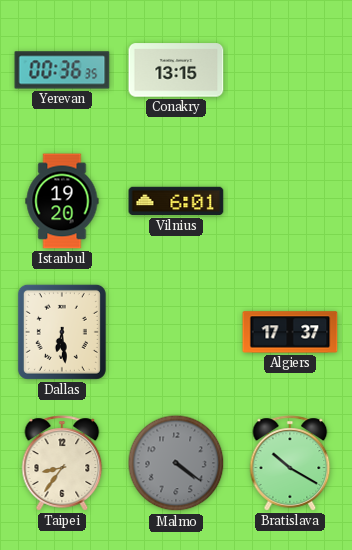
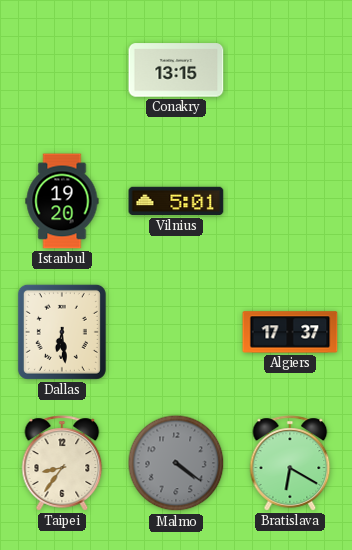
Yerevan: 00:36 -> none
Vilnius: 6:01 -> 5:01
Bratislava: 10:20 -> 6:20
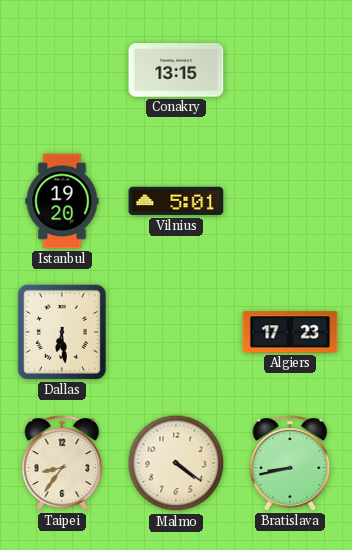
Algiers: 17:37 -> 17:23
Malmo dial: grey -> cream
Bratislava: 6:20 -> 8:43
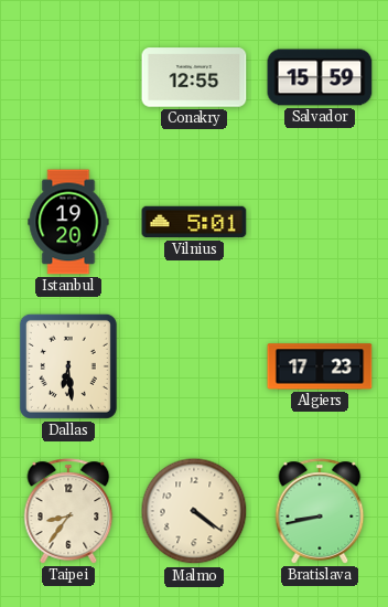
Conakry: 13:15 -> 12:55
Salvador: none -> 15:59
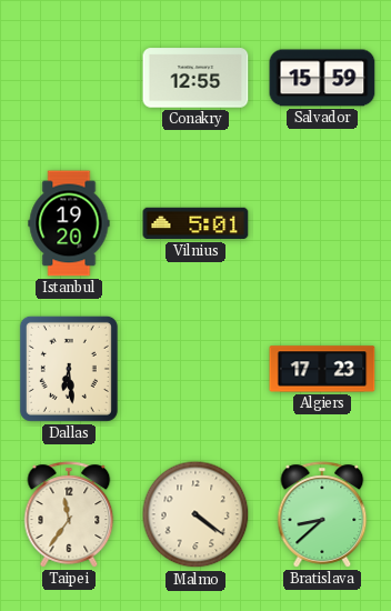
Taipei: 8:36 -> 11:36
Bratislava: 8:43 -> 8:38
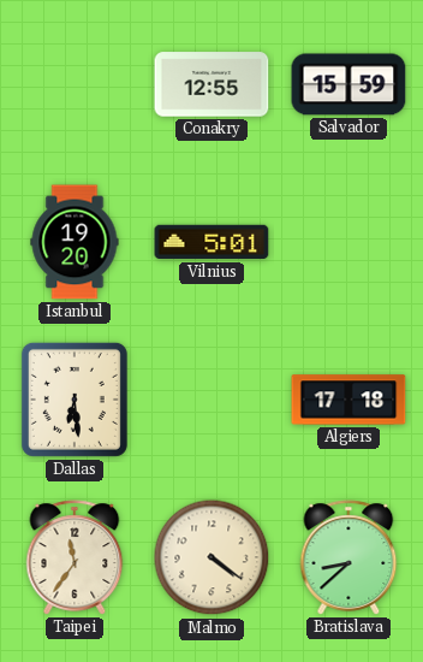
Algiers: 17:23 -> 17:18
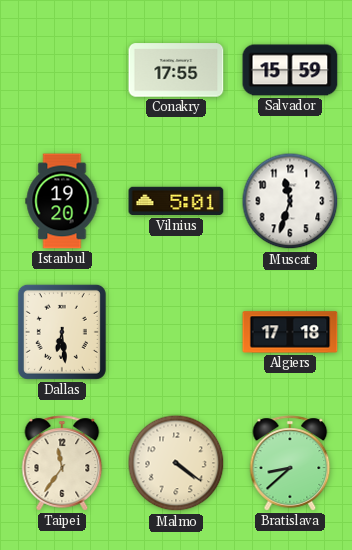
Conakry: 12:55 -> 17:55
Muscat: none -> 11:33
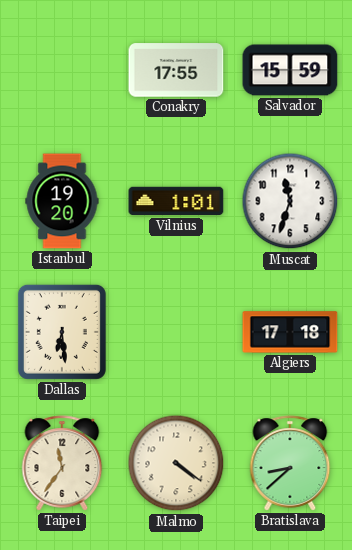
Vilnius: 5:01 -> 1:01
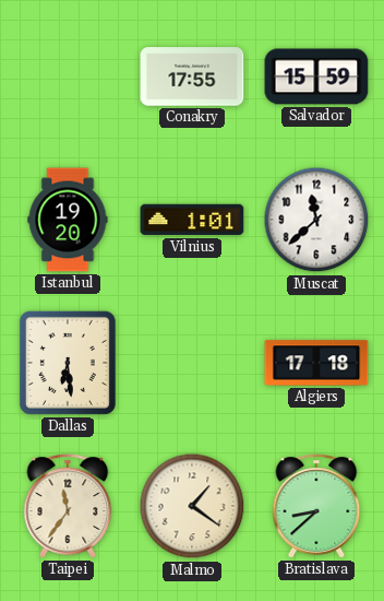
Muscat: 11:33 -> 11:38
Malmo: 4:21 -> 1:21
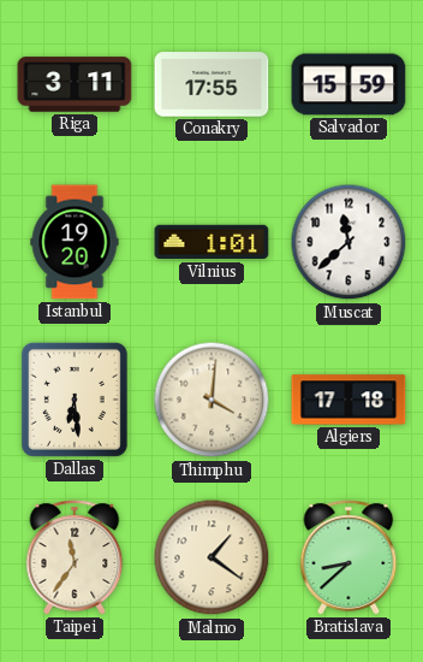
Riga: none -> 3:11
Thimphu: none -> 4:01
